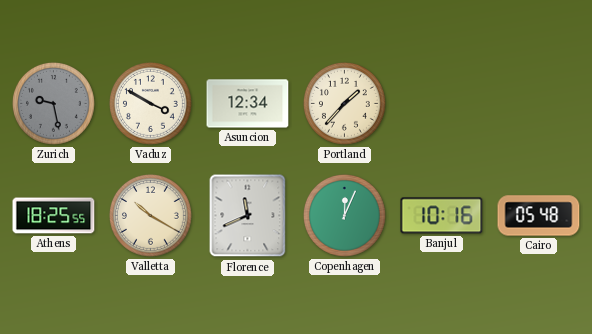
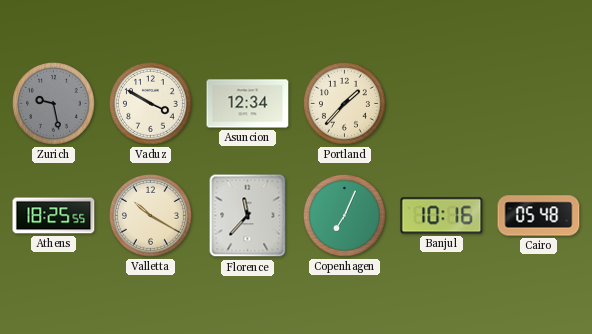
Florence: 11:41 -> 11:37
Copenhagen: 12:04 -> 7:04
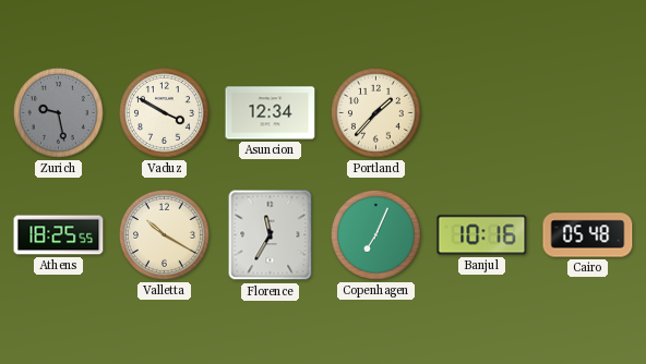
Florence: 11:37 -> 11:35
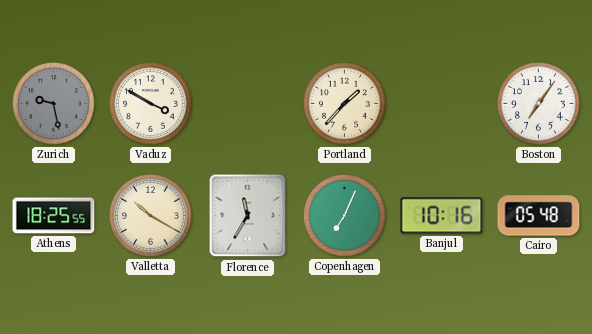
Asuncion: 12:34 -> none
Boston: none -> 7:06
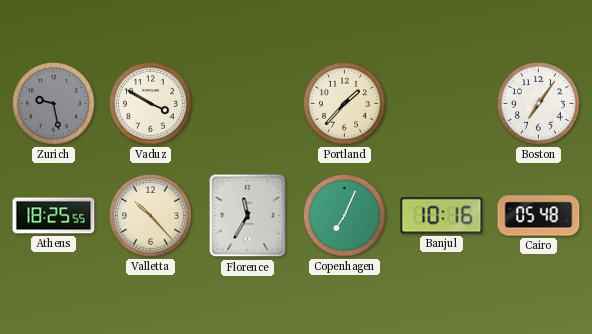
Valletta: 10:20 -> 10:23
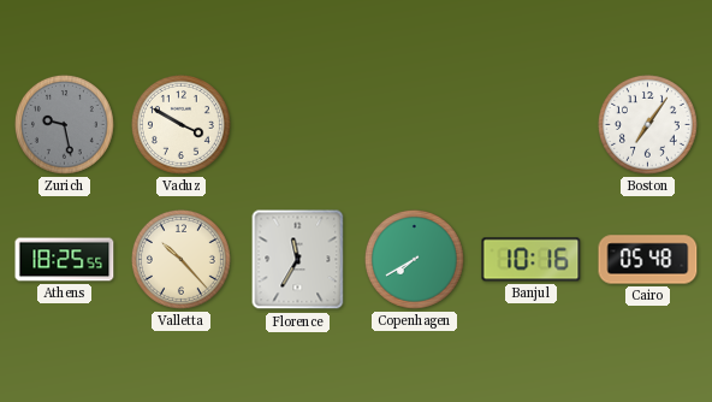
Portland: 1:37 -> none
Copenhagen: 7:04 -> 7:40
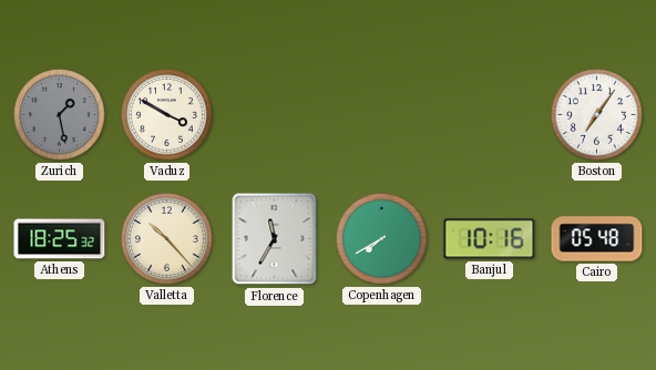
Zurich: 9:28 -> 1:28
Athens: 18:25:55 -> 18:25:32
